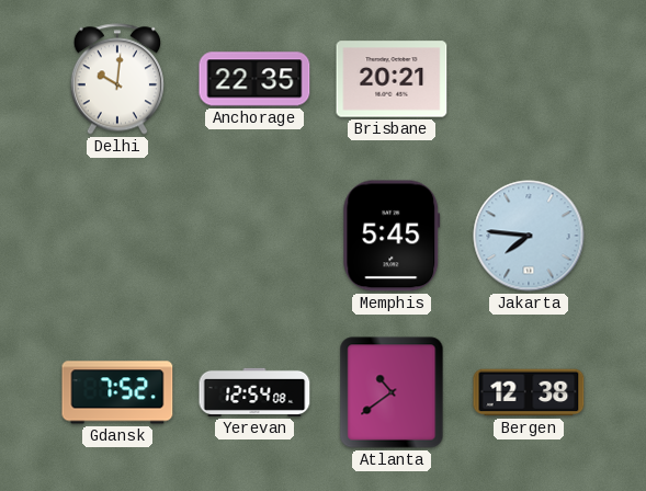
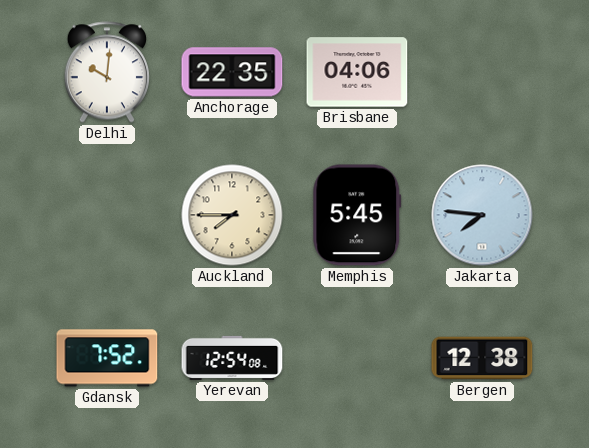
Brisbane: 20:21 -> 04:06
Auckland: none -> 7:45
Atlanta: 10:39 -> none
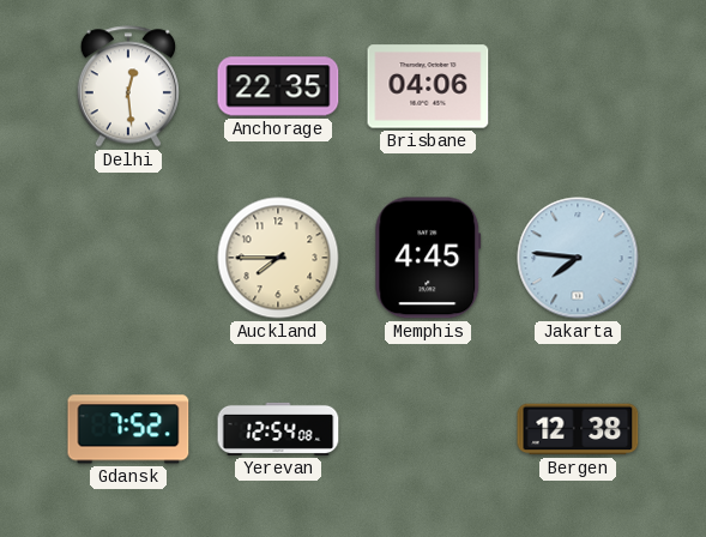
Delhi: 10:01 -> 12:29
Memphis: 5:45 -> 4:45
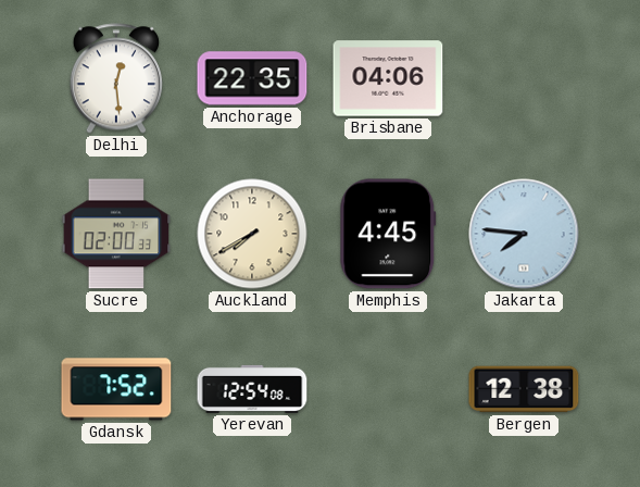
Sucre: none -> 02:00
Auckland: 7:45 -> 7:40
